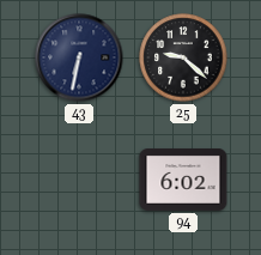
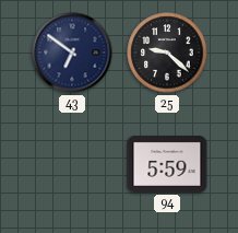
43: 6:32 -> 6:51
94: 6:02 -> 5:59
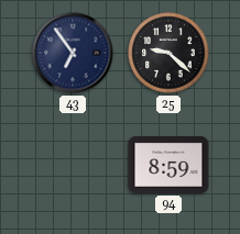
43: 6:51 -> 6:54
94: 5:59 -> 8:59
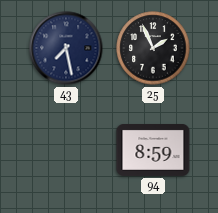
43: 6:54 -> 7:28
25: 9:22 -> 1:56
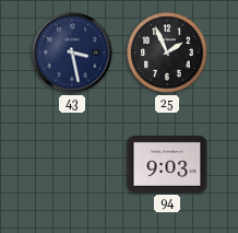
43: 7:28 -> 3:28
94: 8:59 -> 9:03
